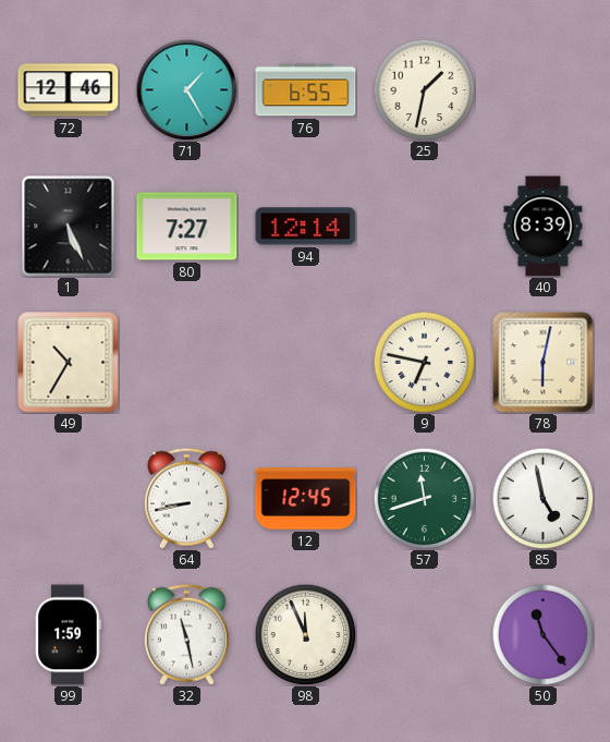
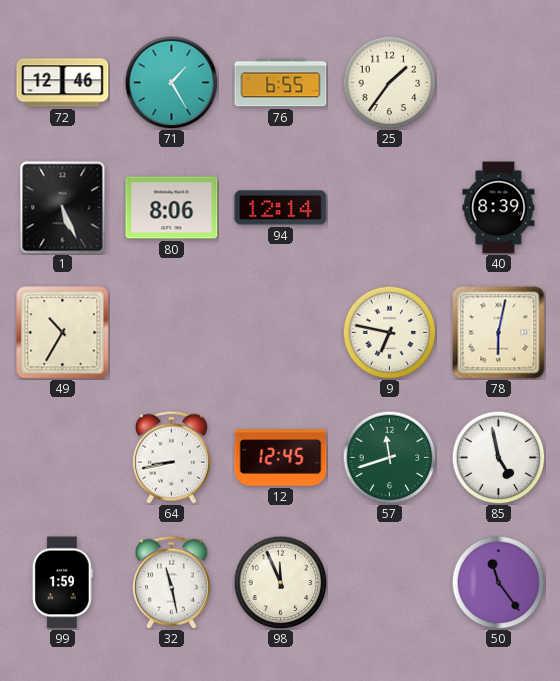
25: 1:32 -> 1:36
80: 7:27 -> 8:06
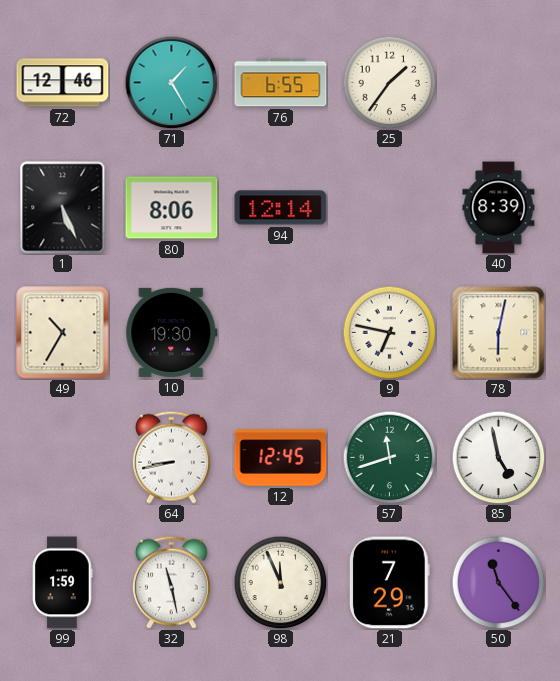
10: none -> 19:30
21: none -> 7:29
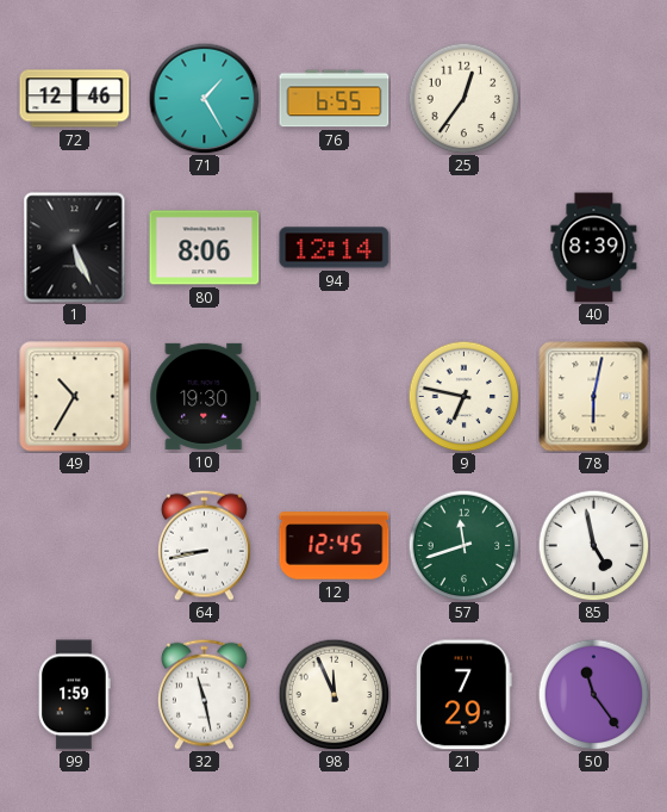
25: 1:36 -> 12:36
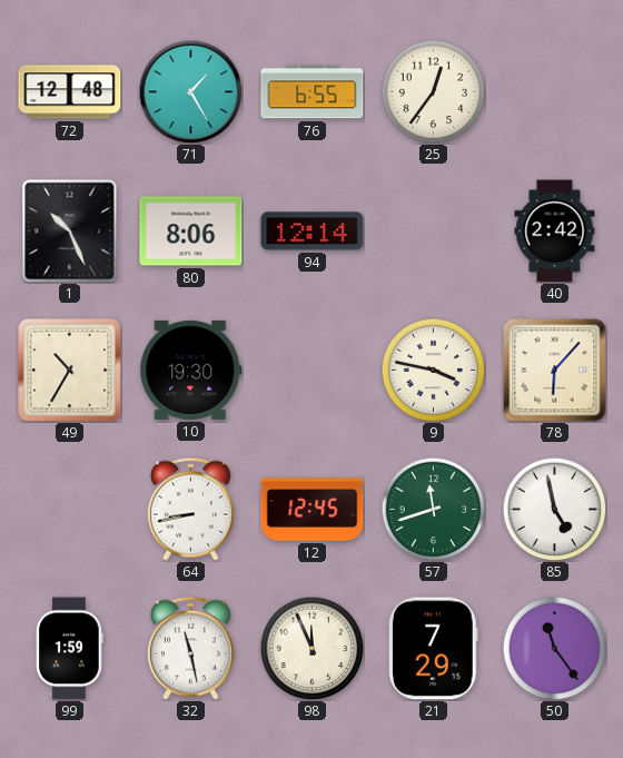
72: 12:46 -> 12:48
1: 5:26 -> 10:26
40: 8:39 -> 2:42
9: 6:47 -> 3:47
78: 6:02 -> 6:07
